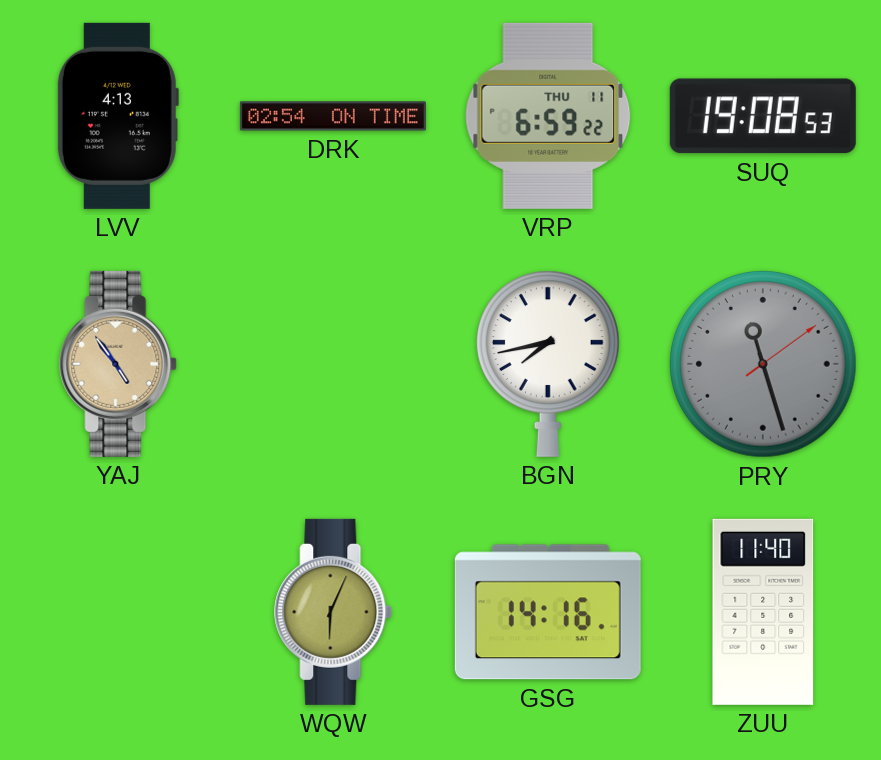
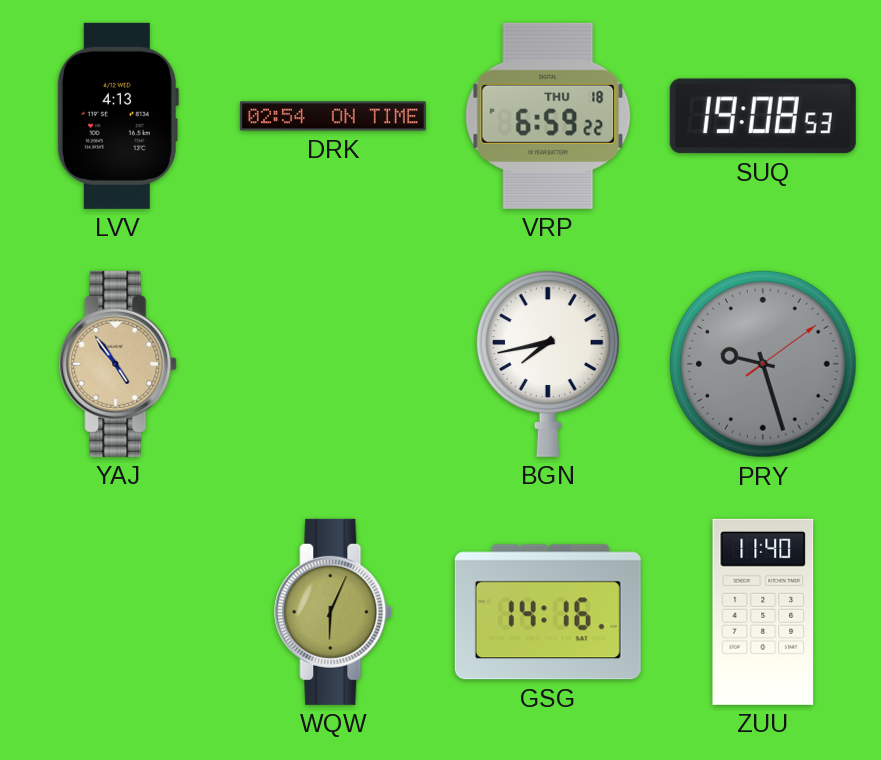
VRP date: THU 11 -> THU 18
PRY: 11:27 -> 9:27
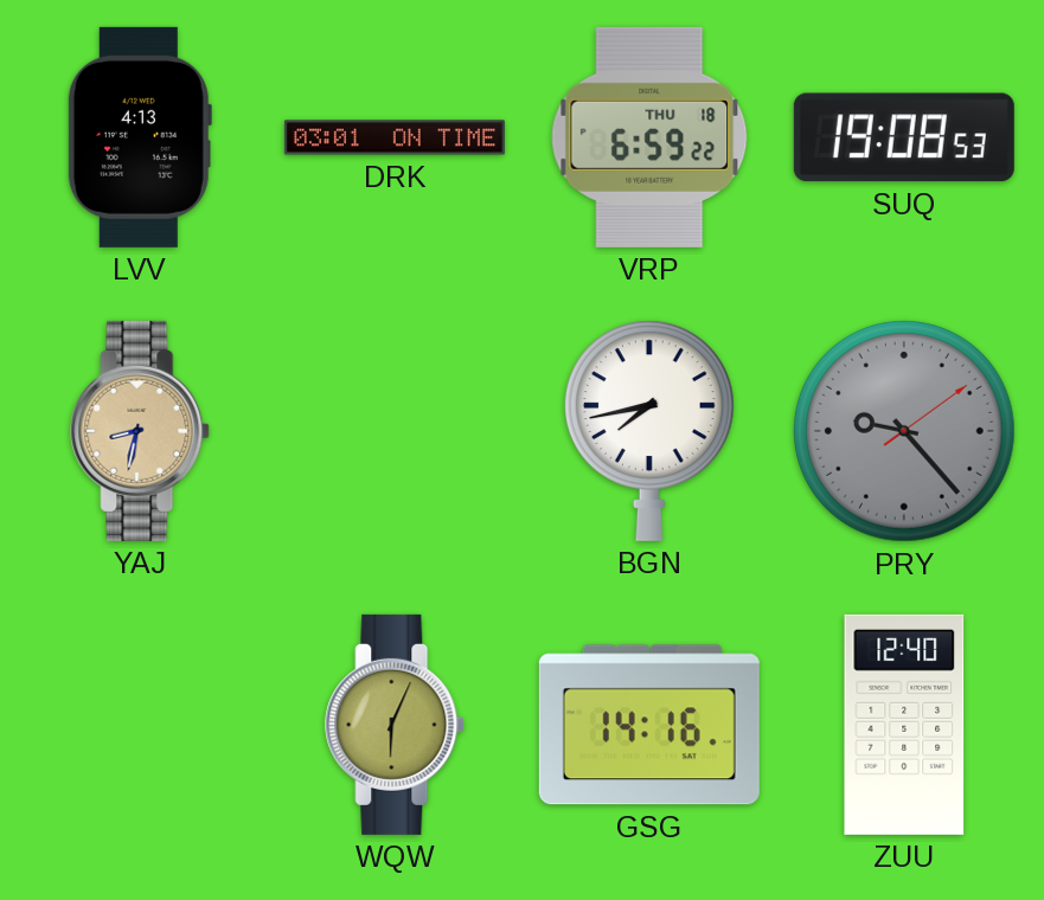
DRK: 02:54 -> 03:01
YAJ: 4:54 -> 8:32
PRY: 9:27 -> 9:23
ZUU: 11:40 -> 12:40
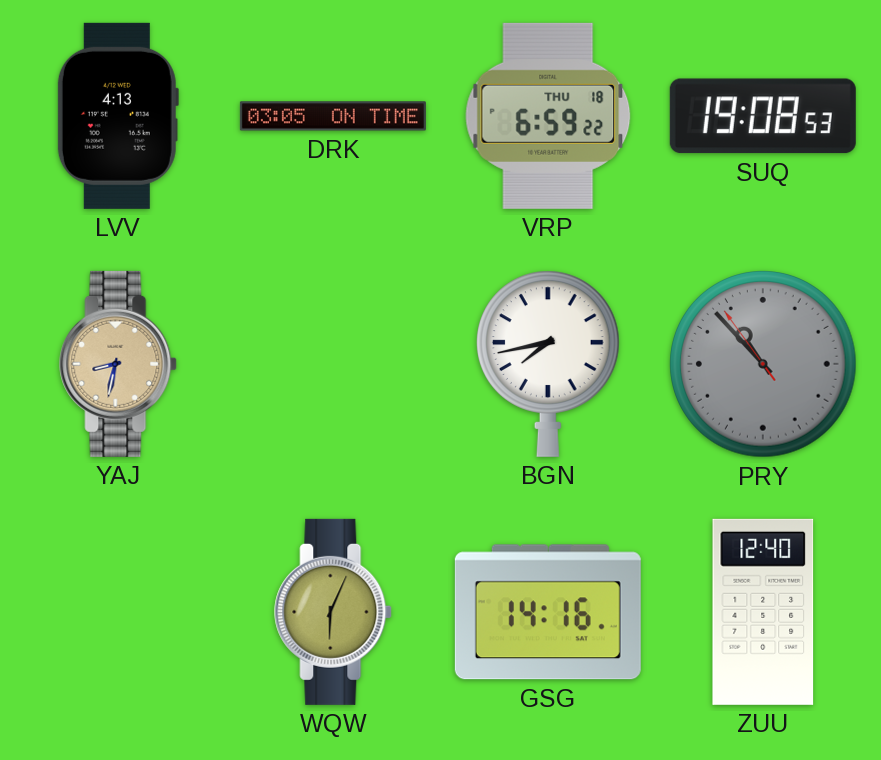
DRK: 03:01 -> 03:05
PRY: 9:23 -> 10:52
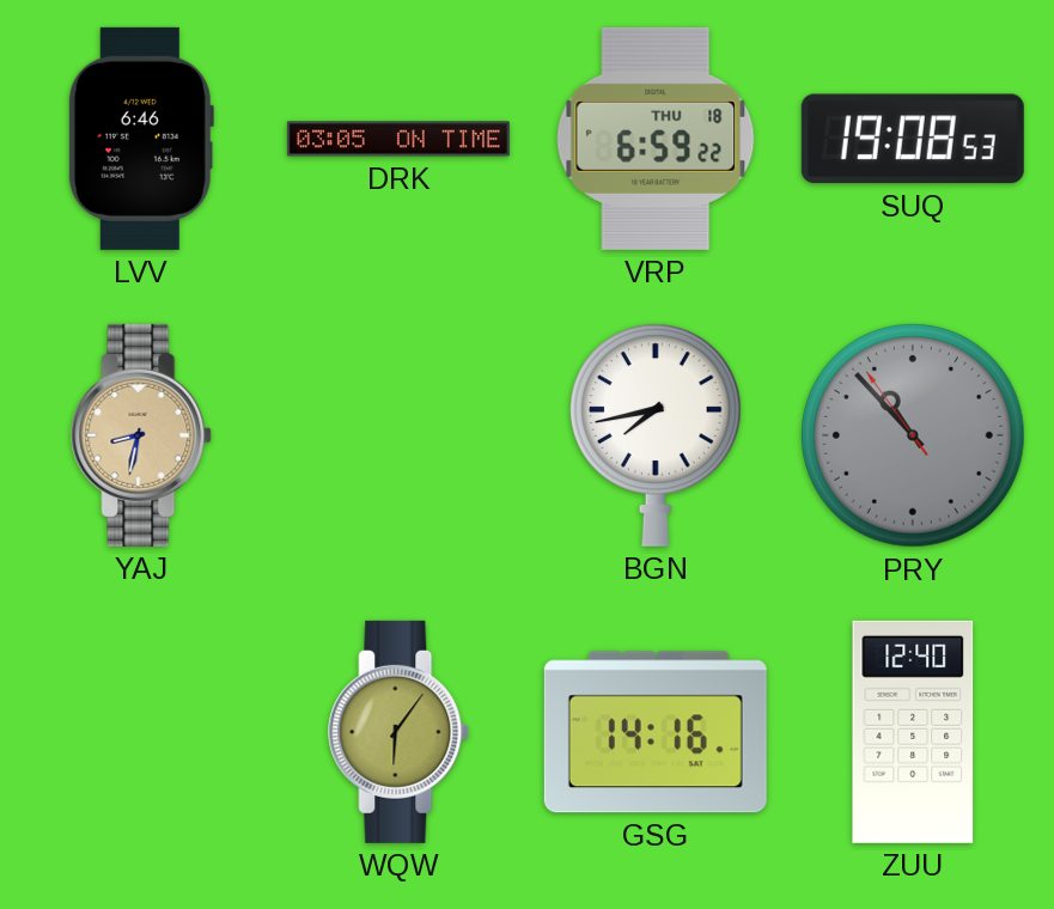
LVV: 4:13 -> 6:46
WQW: 6:04 -> 6:06
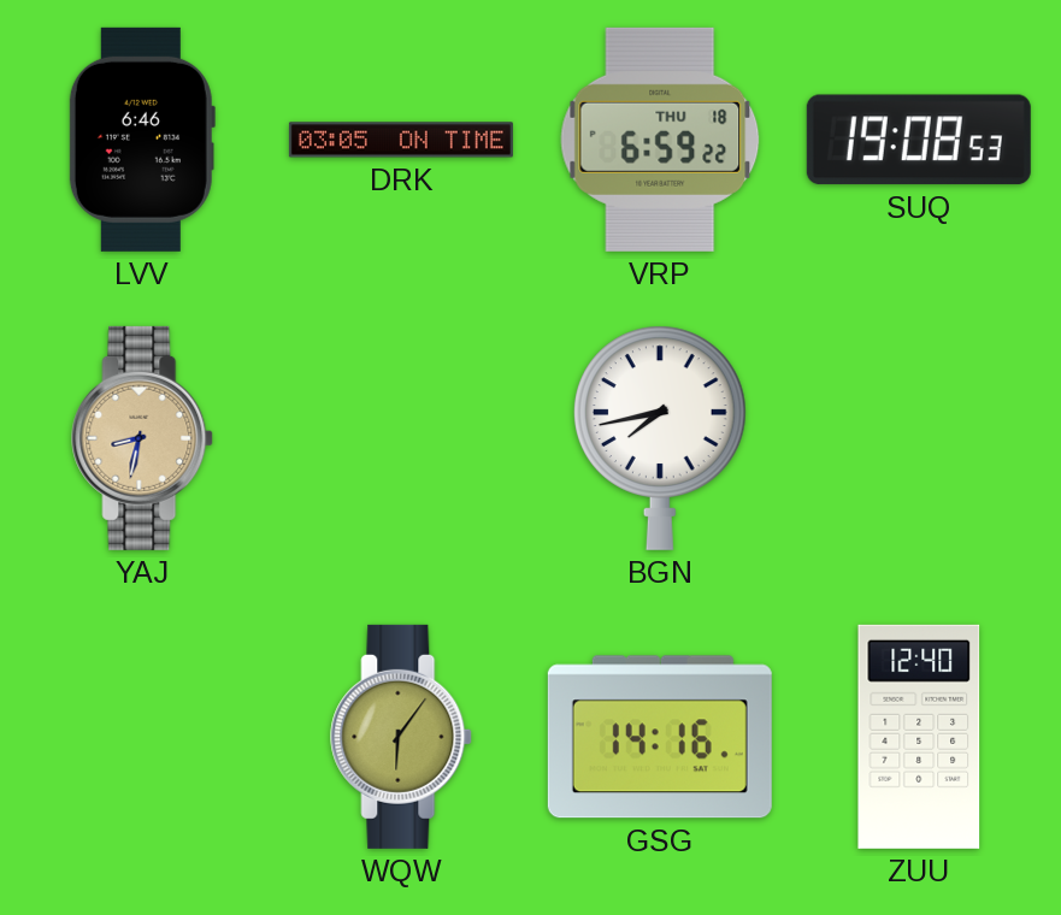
PRY: 10:52 -> none
